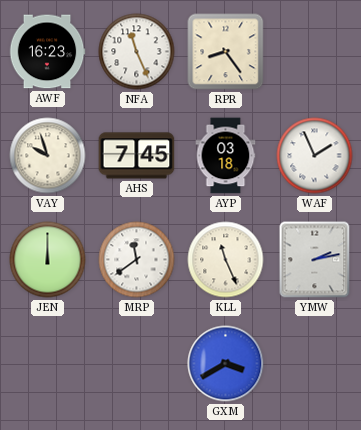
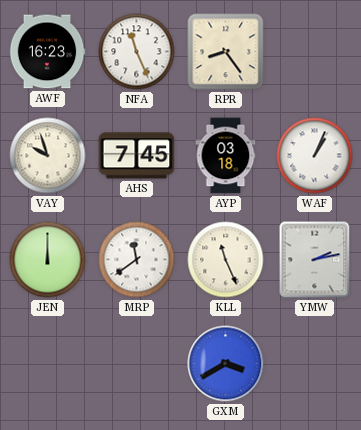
WAF: 1:56 -> 1:04
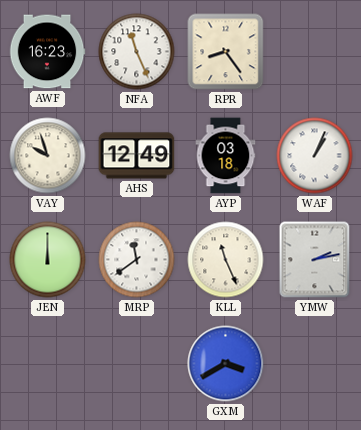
AHS: 7:45 -> 12:49
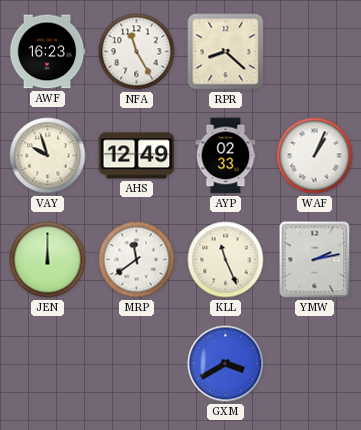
NFA: 11:26 -> 11:25
RPR: 8:24 -> 8:22
AYP: 03:18 -> 02:33
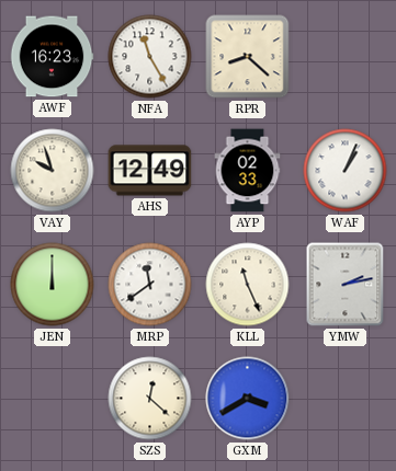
SZS: none -> 12:22
